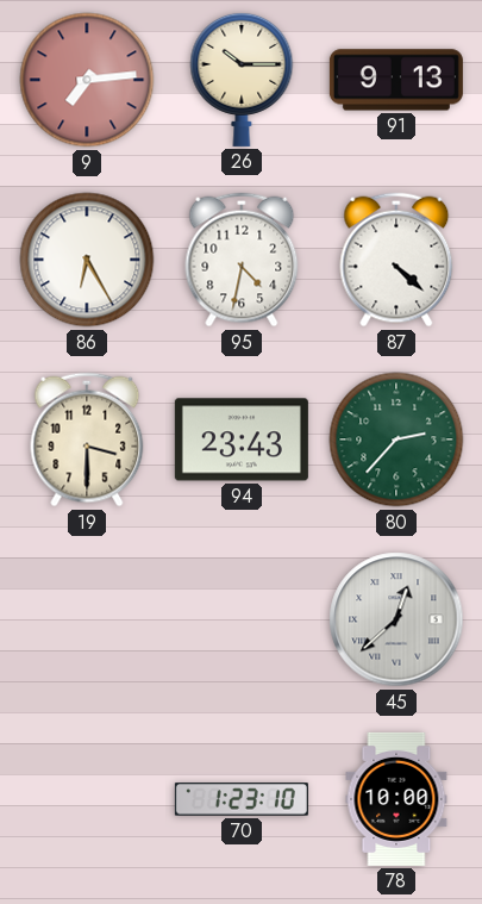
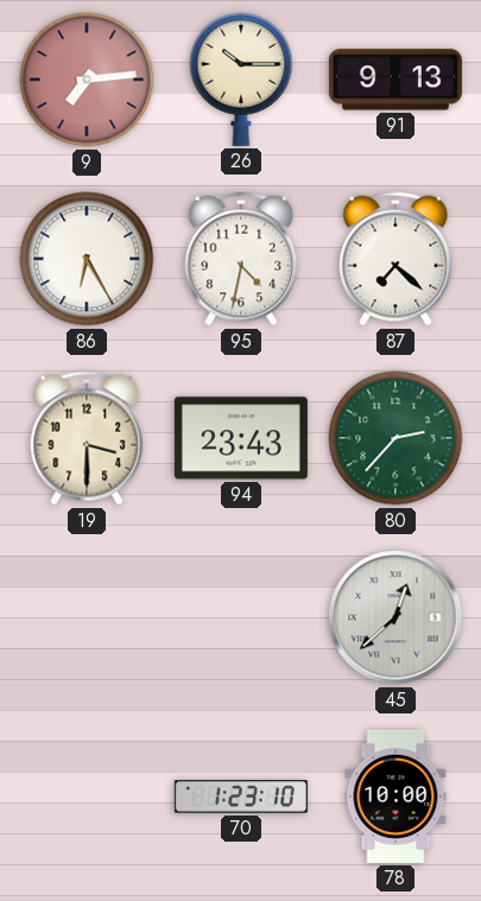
87: 4:22 -> 7:22
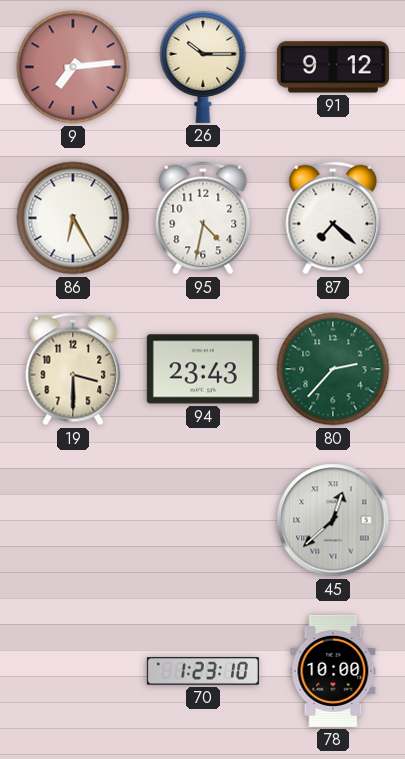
91: 9:13 -> 9:12
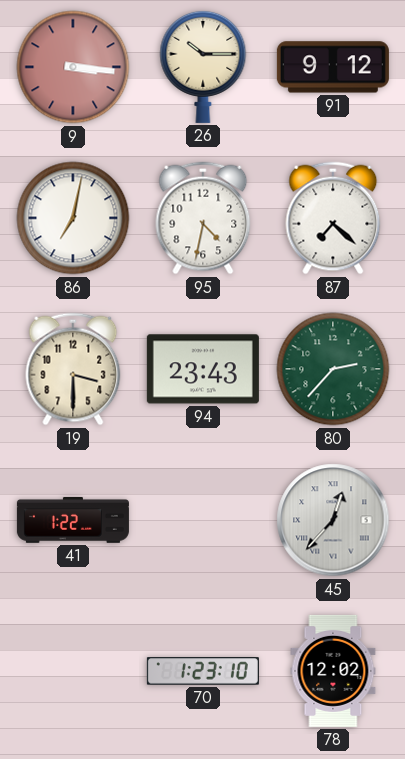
9: 7:14 -> 3:16
86: 6:25 -> 7:02
41: none -> 1:22
45: 12:38 -> 12:37
78: 10:00 -> 12:02
